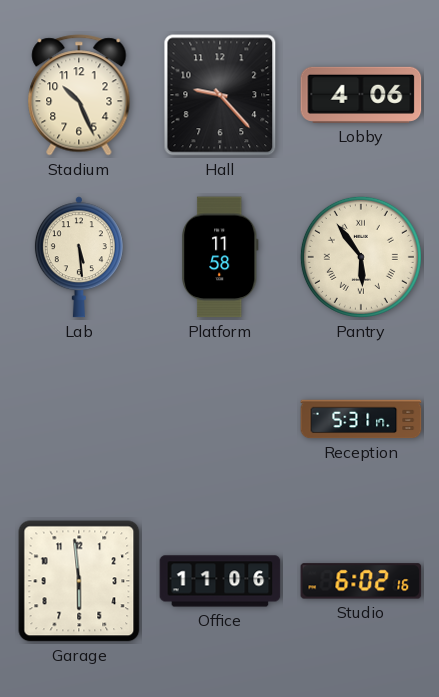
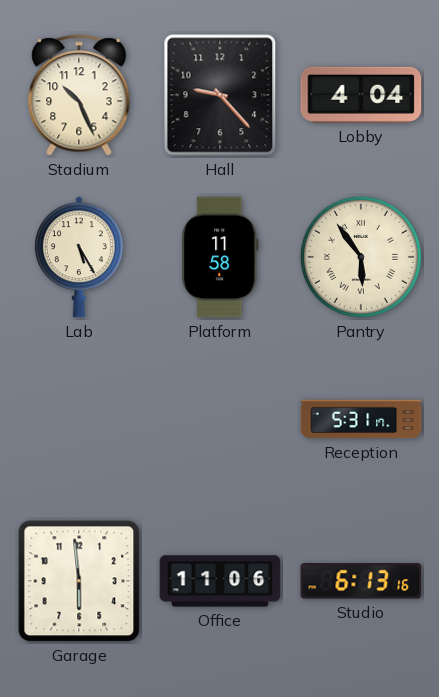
Lobby: 4:06 -> 4:04
Lab: 5:29 -> 5:25
Studio: 6:02 -> 6:13
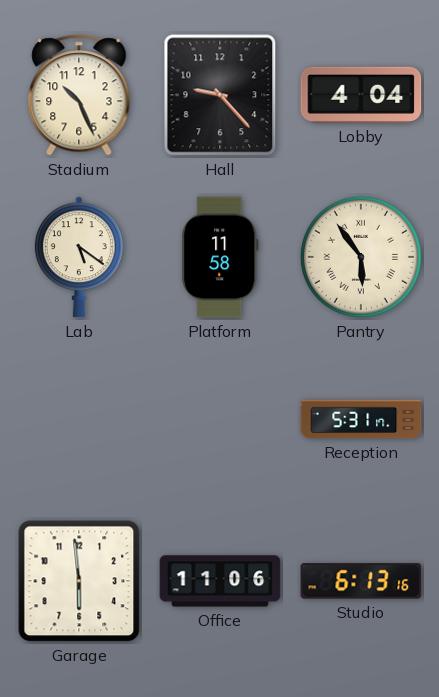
Lab: 5:25 -> 5:21
